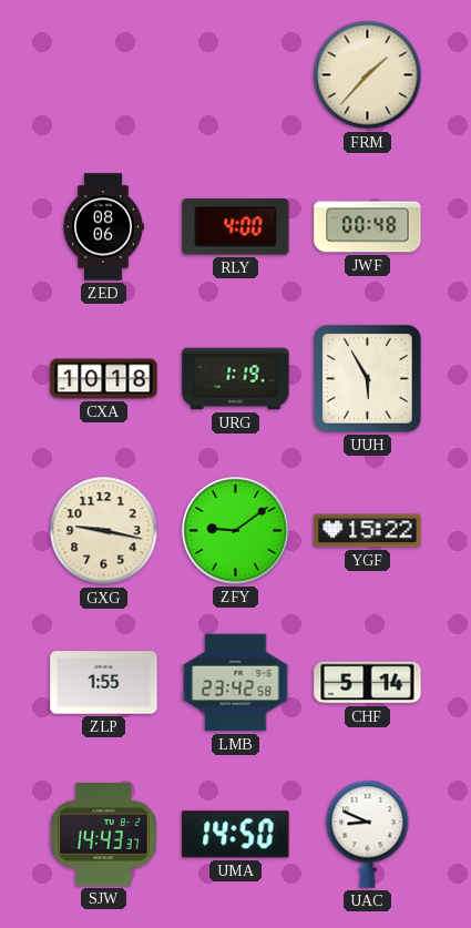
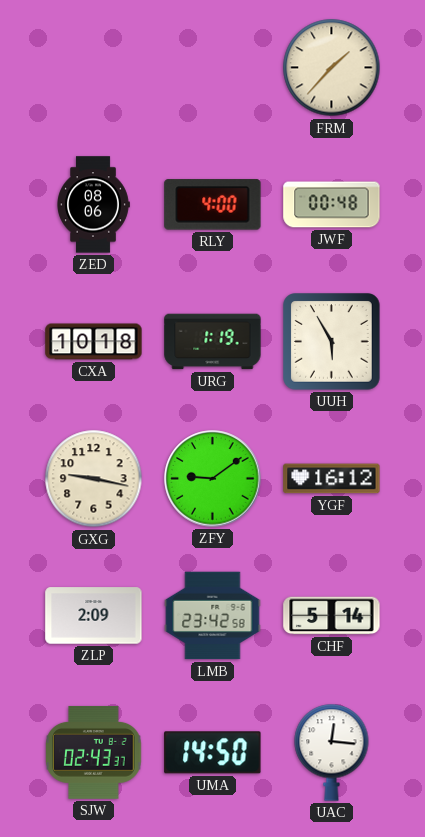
YGF: 15:22 -> 16:12
ZLP: 1:55 -> 2:09
SJW: 14:43 -> 02:43
UAC: 8:49 -> 12:16
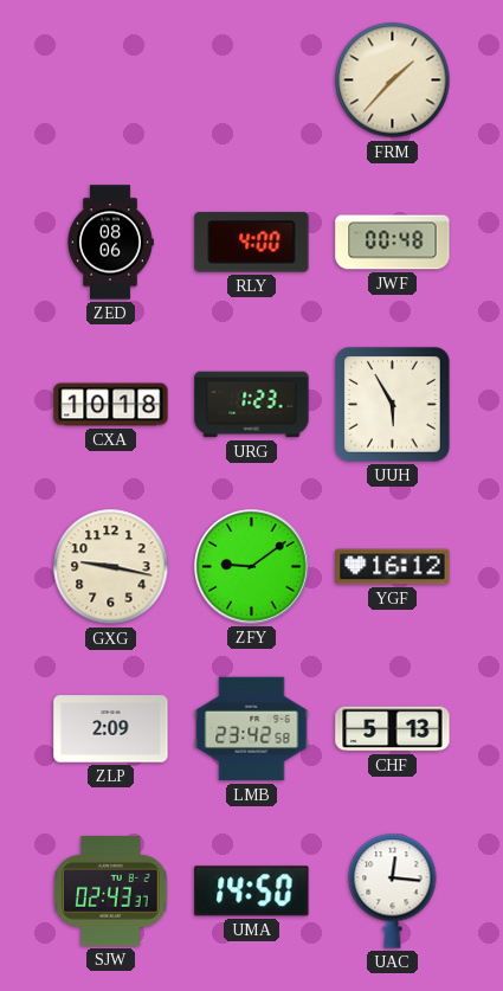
URG: 1:19 -> 1:23
CHF: 5:14 -> 5:13
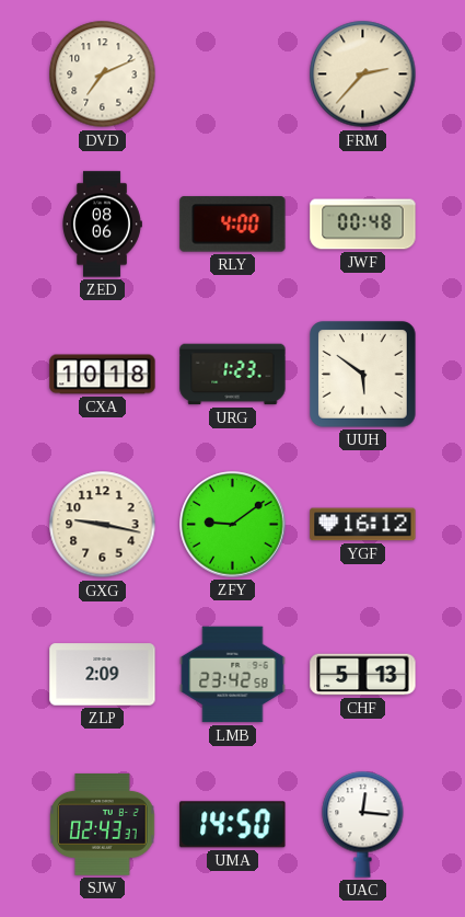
DVD: none -> 7:11
FRM: 1:37 -> 2:37
UUH: 5:55 -> 5:51
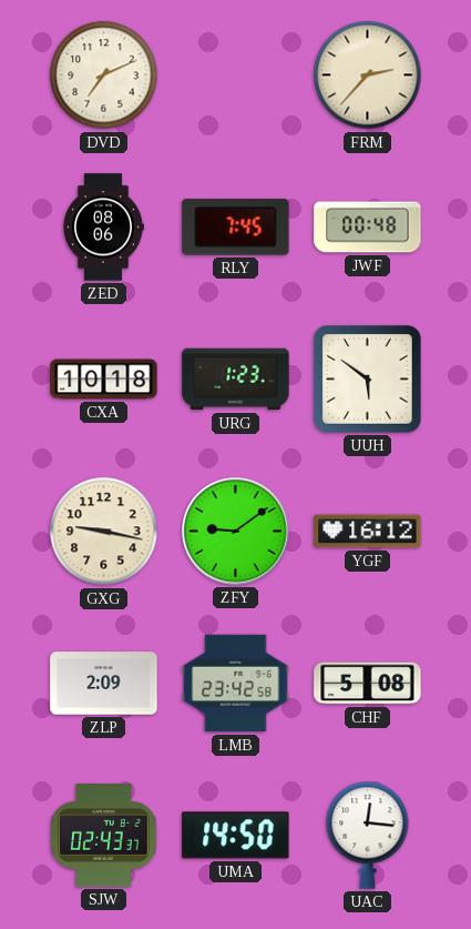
RLY: 4:00 -> 7:45
CHF: 5:13 -> 5:08
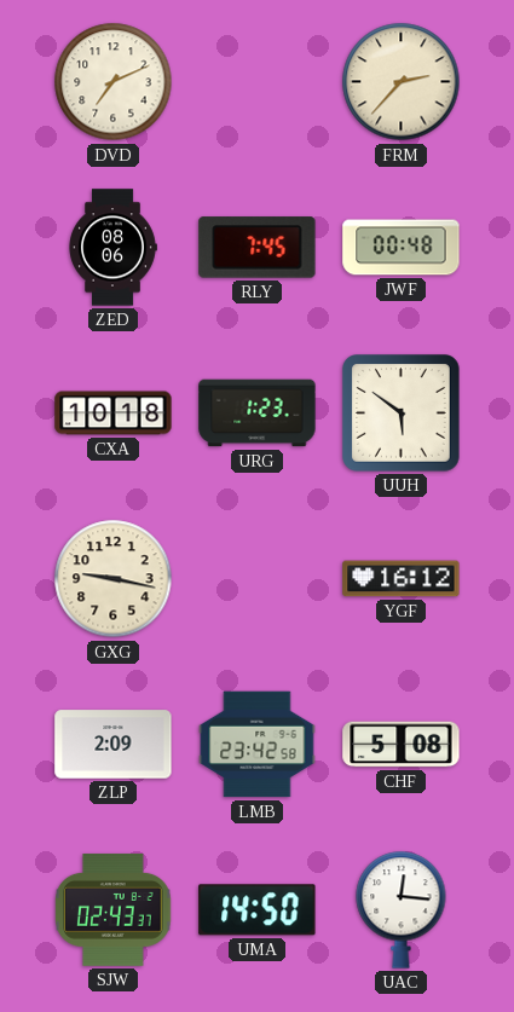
ZFY: 9:09 -> none
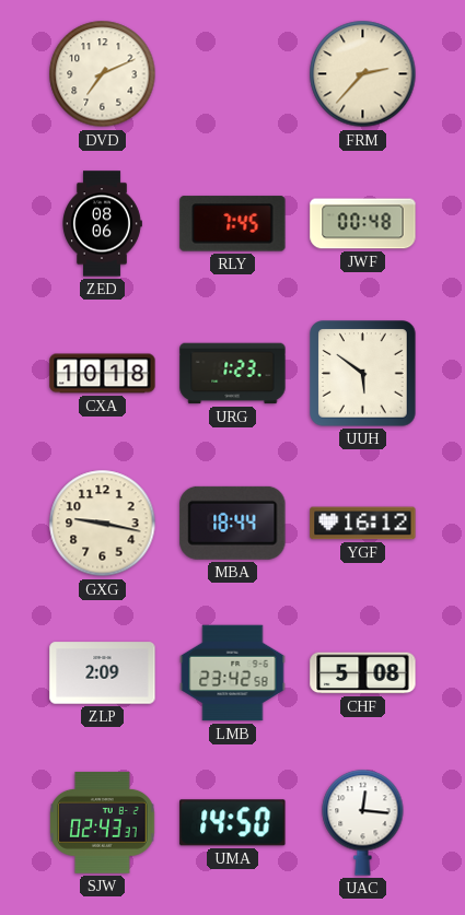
MBA: none -> 18:44
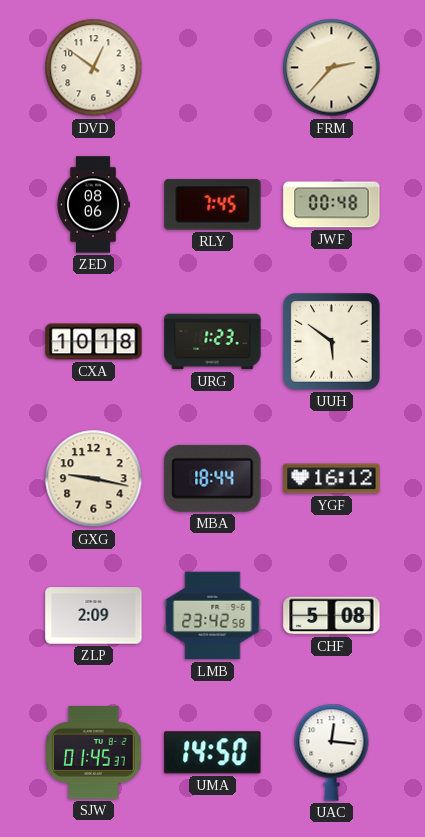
DVD: 7:11 -> 12:51
SJW: 02:43 -> 01:45
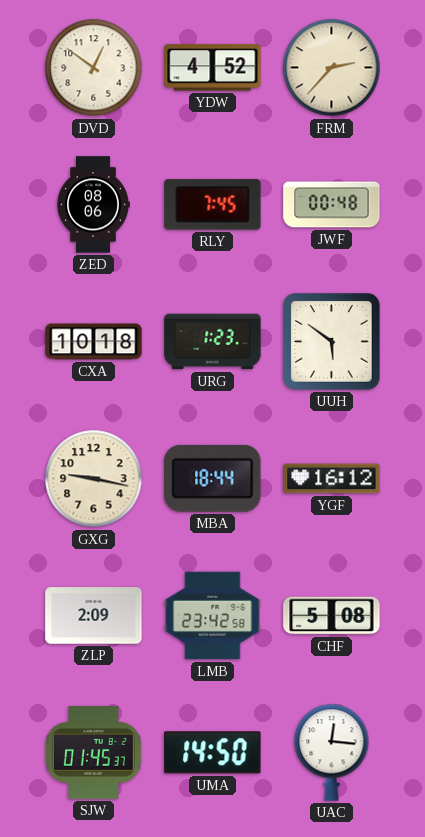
YDW: none -> 4:52
